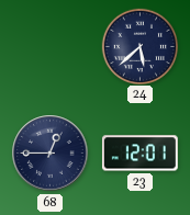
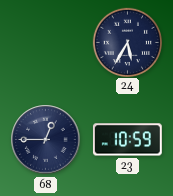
24: 5:38 -> 5:35
23: 12:01 -> 10:59
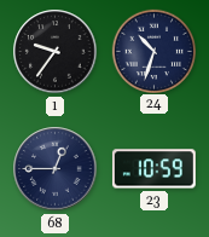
1: none -> 9:36
24: 5:35 -> 10:33
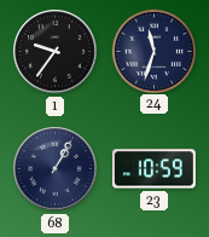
24: 10:33 -> 11:33
68: 12:45 -> 1:05
